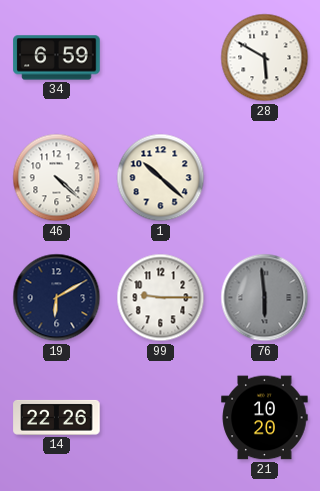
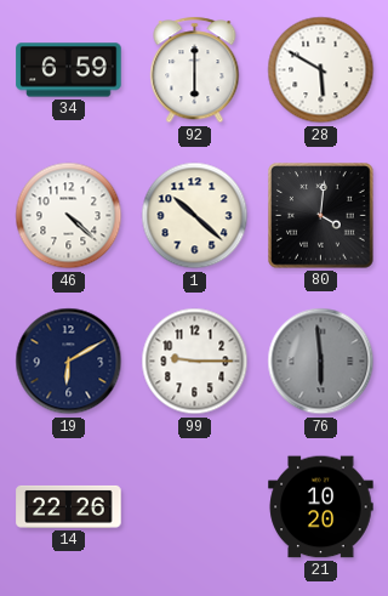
92: none -> 6:00
80: none -> 4:01
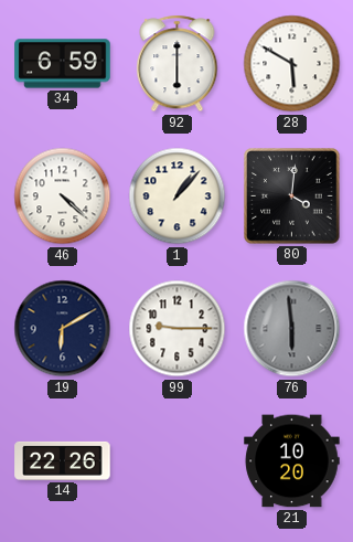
1: 10:22 -> 1:07
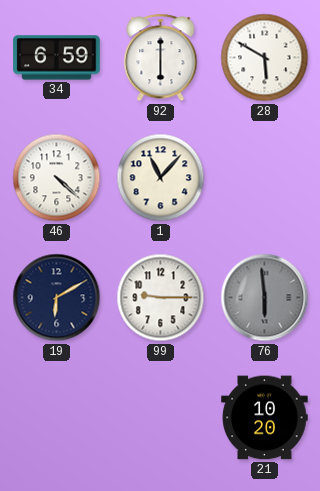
1: 1:07 -> 11:07
80: 4:01 -> none
14: 22:26 -> none
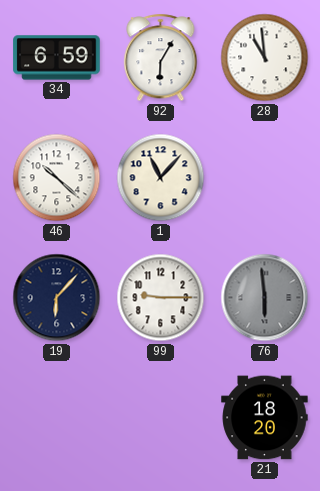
92: 6:00 -> 6:05
28: 5:50 -> 10:59
46: 4:22 -> 10:22
19: 6:10 -> 6:07
21: 10:20 -> 18:20
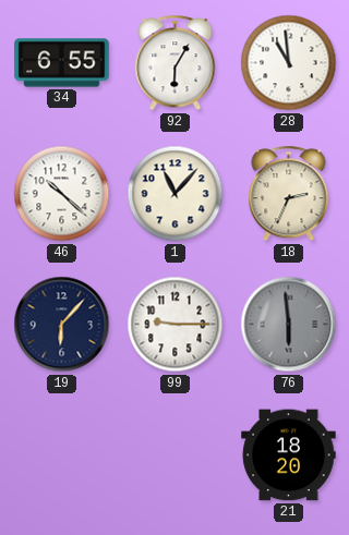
34: 6:59 -> 6:55
18: none -> 2:34
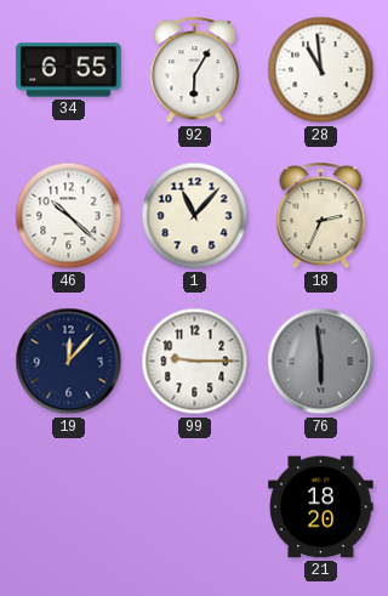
19: 6:07 -> 12:07
